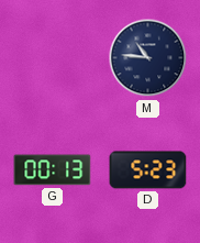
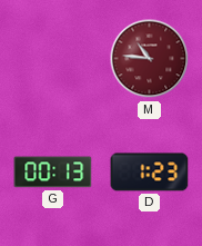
M dial: navy -> burgundy
D: 5:23 -> 1:23
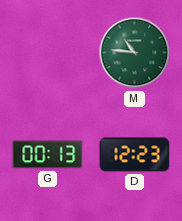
M dial: burgundy -> green
D: 1:23 -> 12:23
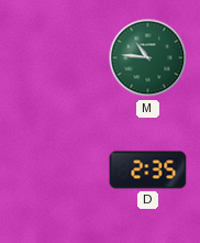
G: 00:13 -> none
D: 12:23 -> 2:35
